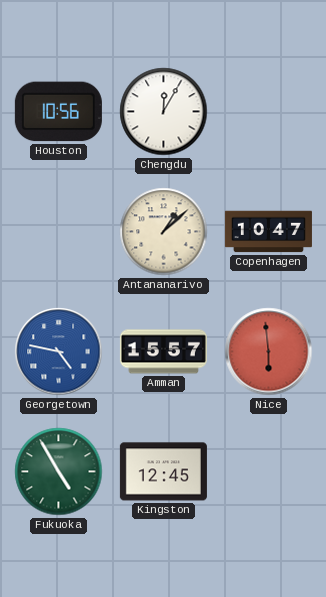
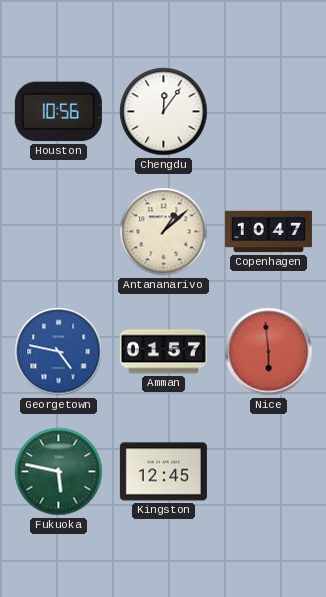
Chengdu: 12:05 -> 12:06
Amman: 15:57 -> 01:57
Fukuoka: 4:55 -> 5:47
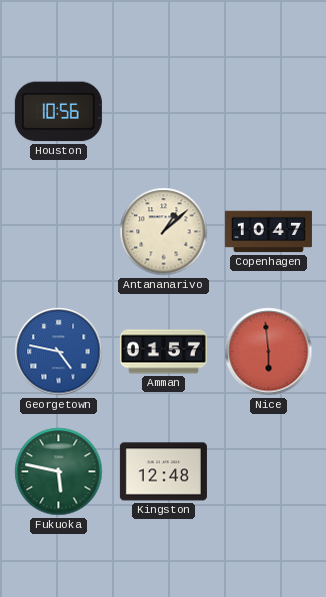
Chengdu: 12:06 -> none
Kingston: 12:45 -> 12:48
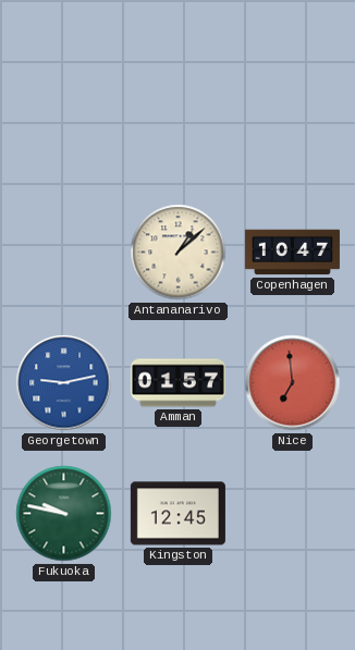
Houston: 10:56 -> none
Georgetown: 4:47 -> 9:13
Nice: 5:59 -> 6:59
Fukuoka: 5:47 -> 9:47
Kingston: 12:48 -> 12:45
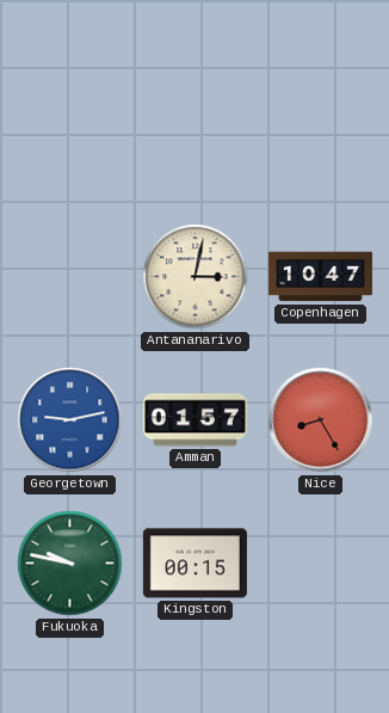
Antananarivo: 1:08 -> 3:02
Nice: 6:59 -> 8:25
Kingston: 12:45 -> 00:15
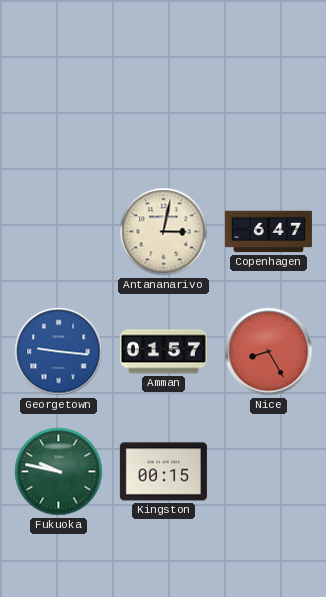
Copenhagen: 10:47 -> 6:47
Georgetown: 9:13 -> 9:16
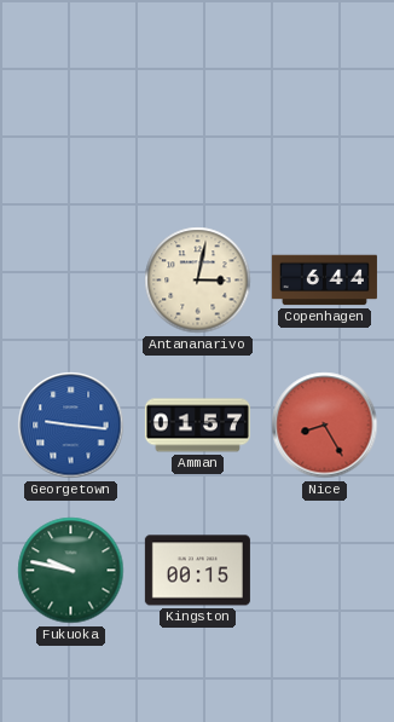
Copenhagen: 6:47 -> 6:44
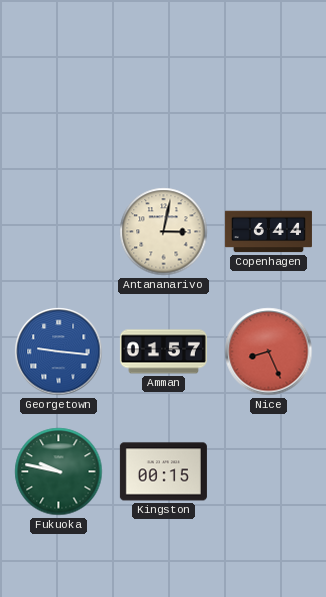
Nice: 8:25 -> 8:26
